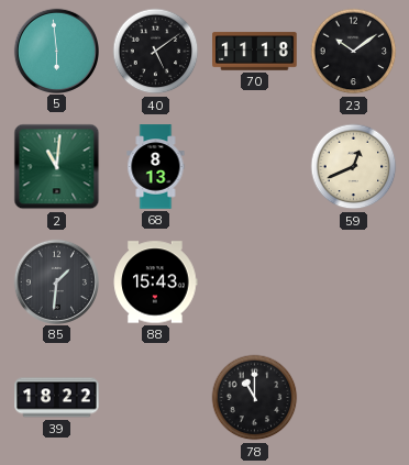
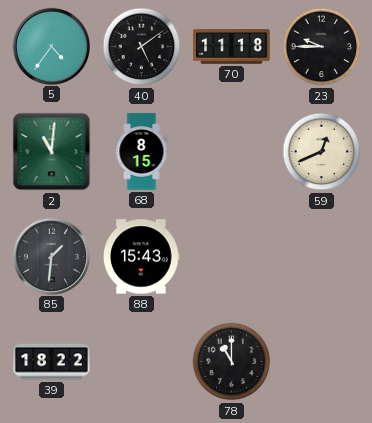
5: 5:59 -> 4:36
23: 10:09 -> 9:45
68: 8:13 -> 8:15
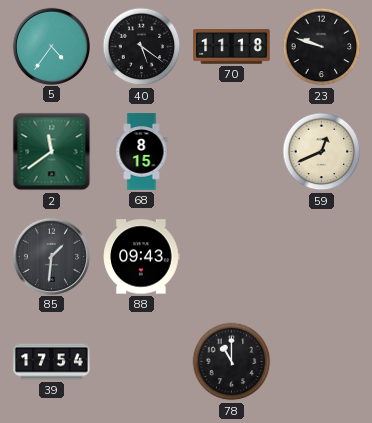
40: 5:09 -> 5:21
23: 9:45 -> 9:48
2: 11:01 -> 11:39
88: 15:43 -> 09:43
39: 18:22 -> 17:54
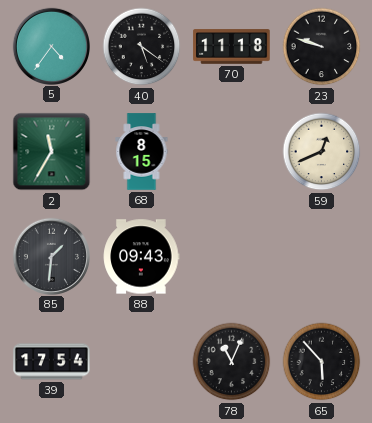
2: 11:39 -> 11:35
78: 11:00 -> 11:04
65: none -> 5:53
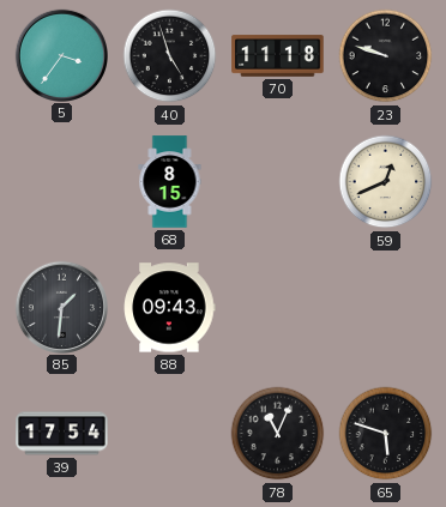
5: 4:36 -> 3:36
40: 5:21 -> 4:57
2: 11:35 -> none
65: 5:53 -> 5:48
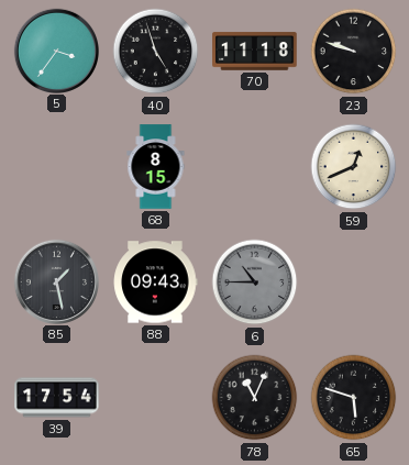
85: 1:31 -> 1:28
6: none -> 10:45
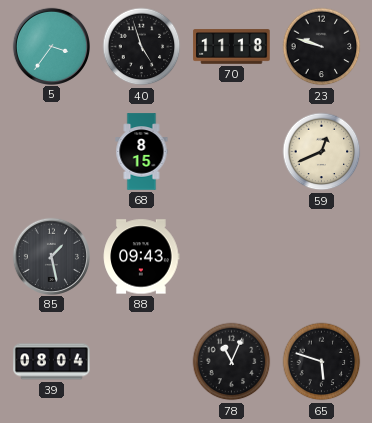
6: 10:45 -> none
39: 17:54 -> 08:04
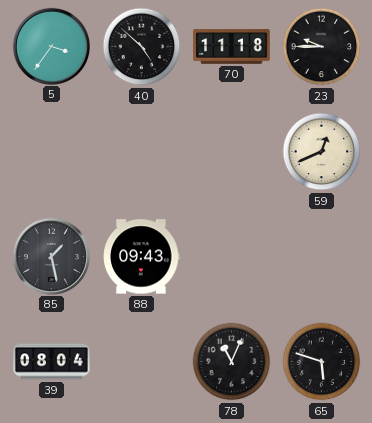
40: 4:57 -> 4:52
23: 9:48 -> 9:45
68: 8:15 -> none
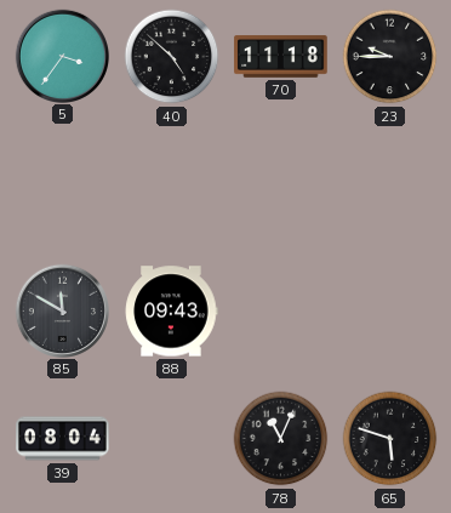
59: 12:41 -> none
85: 1:28 -> 11:50
